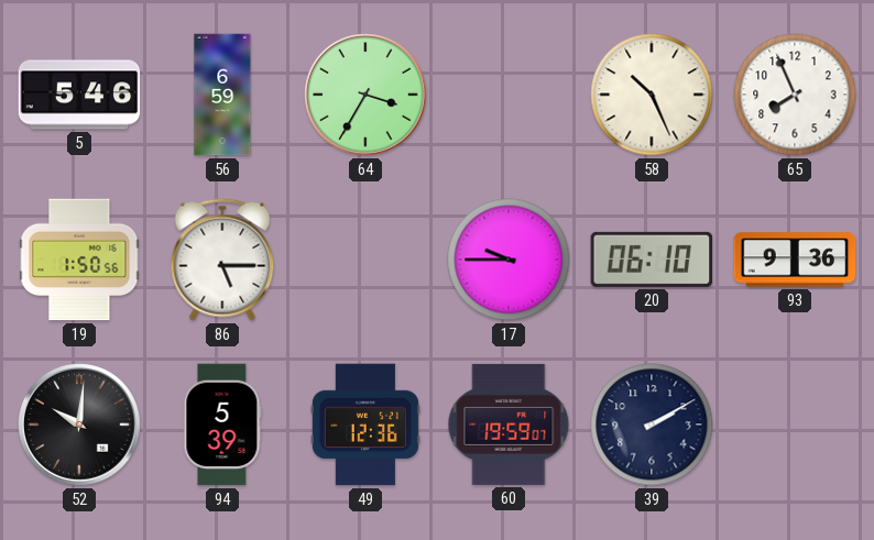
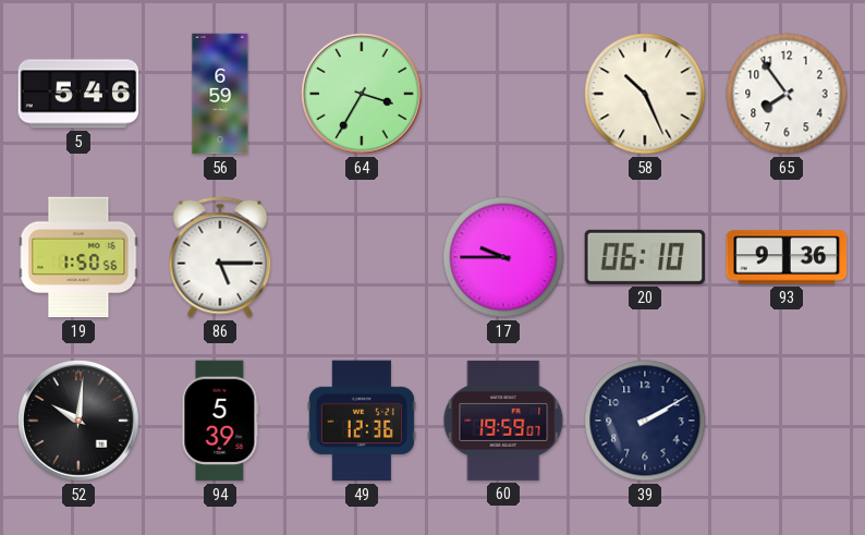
65: 7:56 -> 7:54
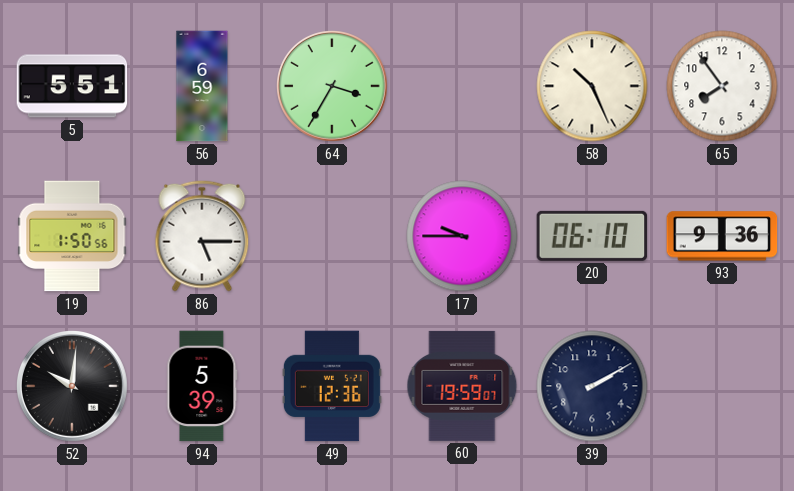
5: 5:46 -> 5:51
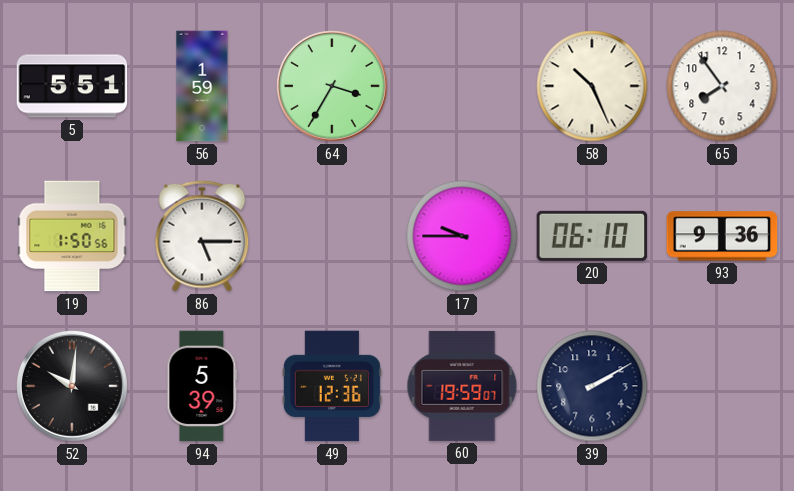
56: 6:59 -> 1:59
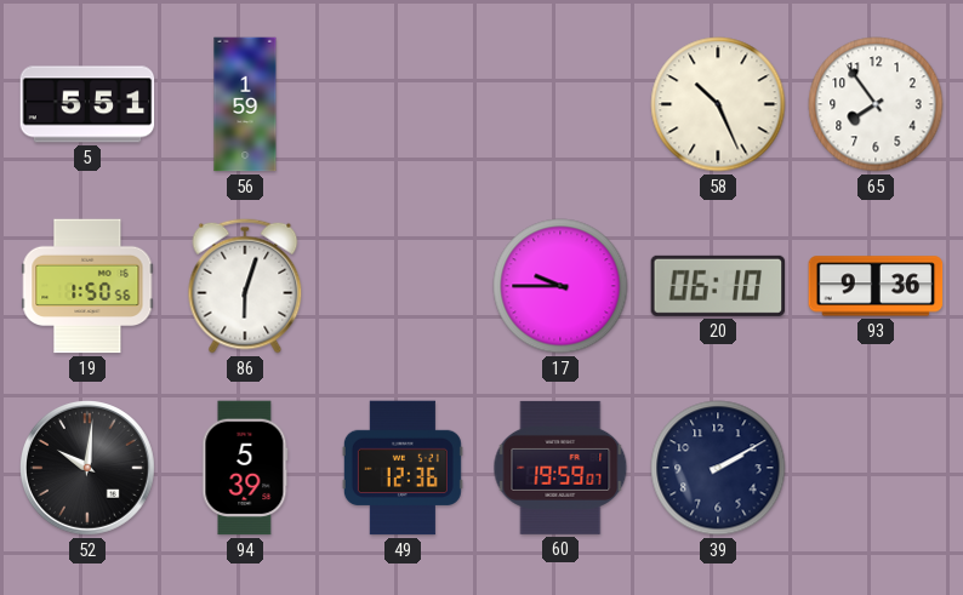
64: 3:35 -> none
86: 5:15 -> 6:03
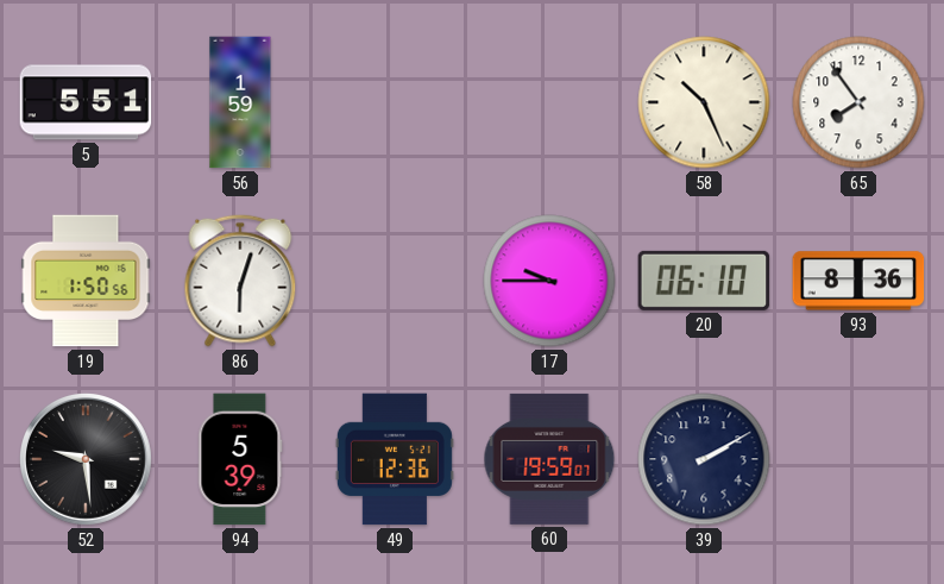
93: 9:36 -> 8:36
52: 10:01 -> 9:29
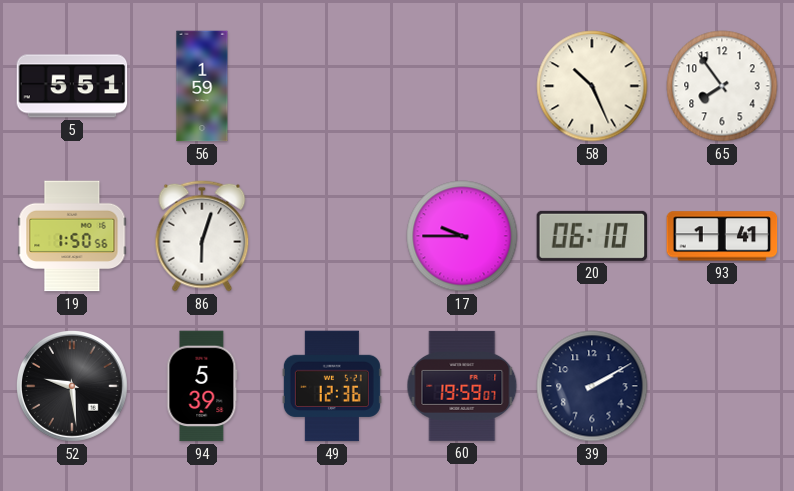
93: 8:36 -> 1:41
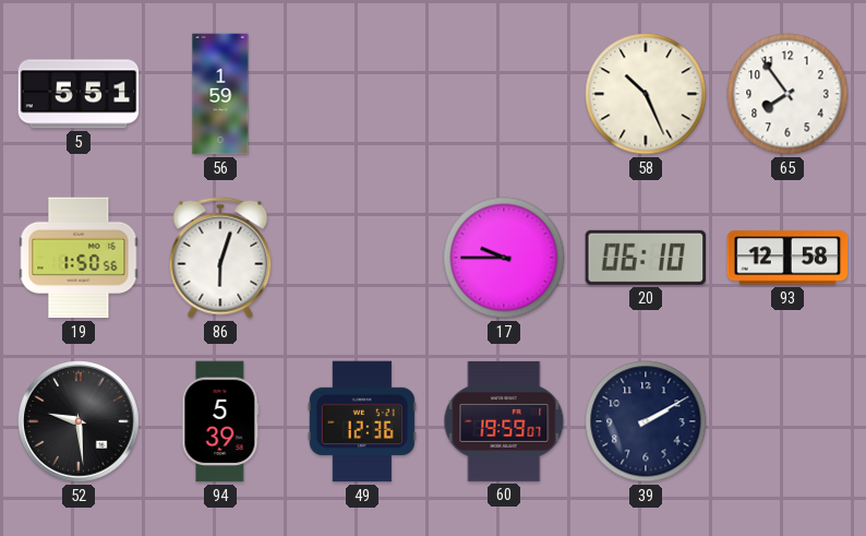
93: 1:41 -> 12:58
